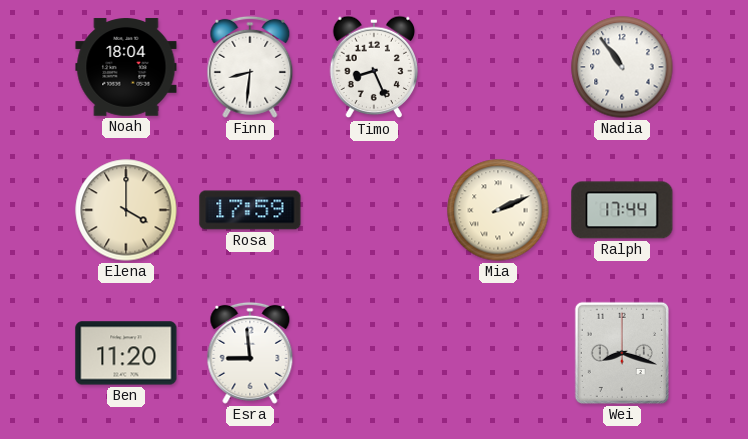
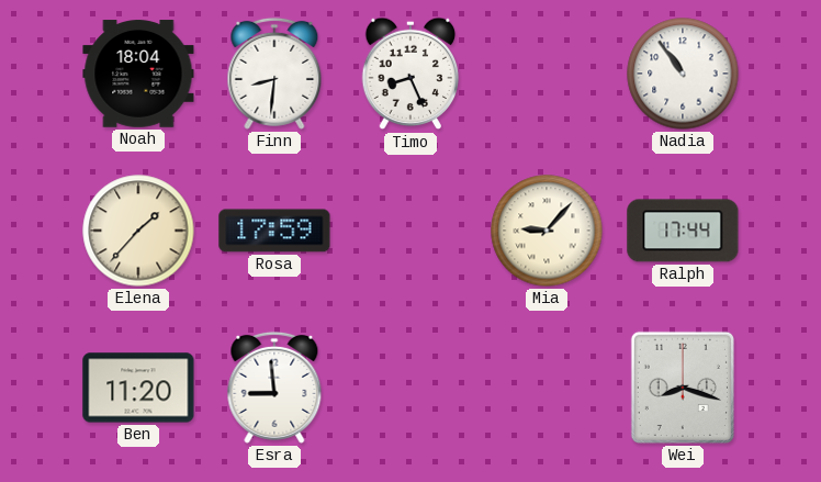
Elena: 4:00 -> 1:37
Mia: 2:11 -> 9:07
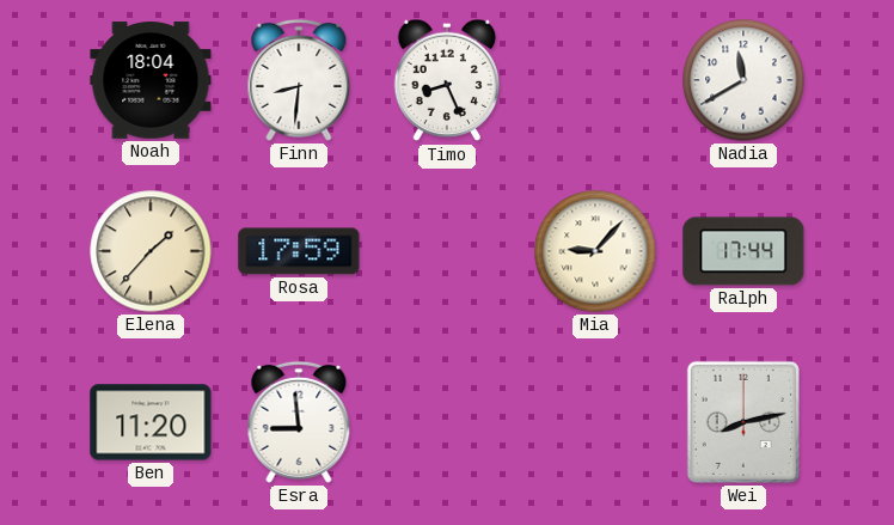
Nadia: 10:54 -> 11:40
Wei: 8:18 -> 8:13
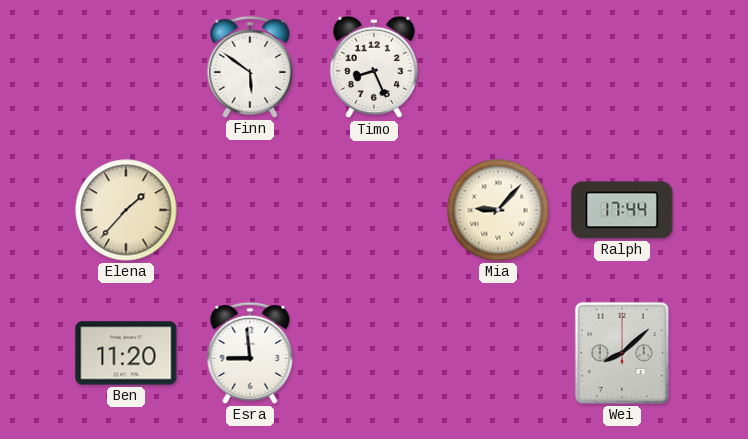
Noah: 18:04 -> none
Finn: 8:31 -> 5:51
Nadia: 11:40 -> none
Rosa: 17:59 -> none
Wei: 8:13 -> 8:08
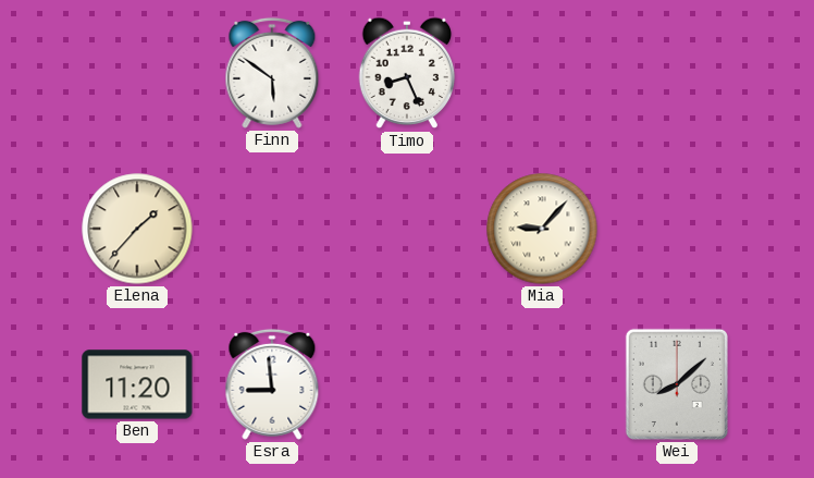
Ralph: 17:44 -> none
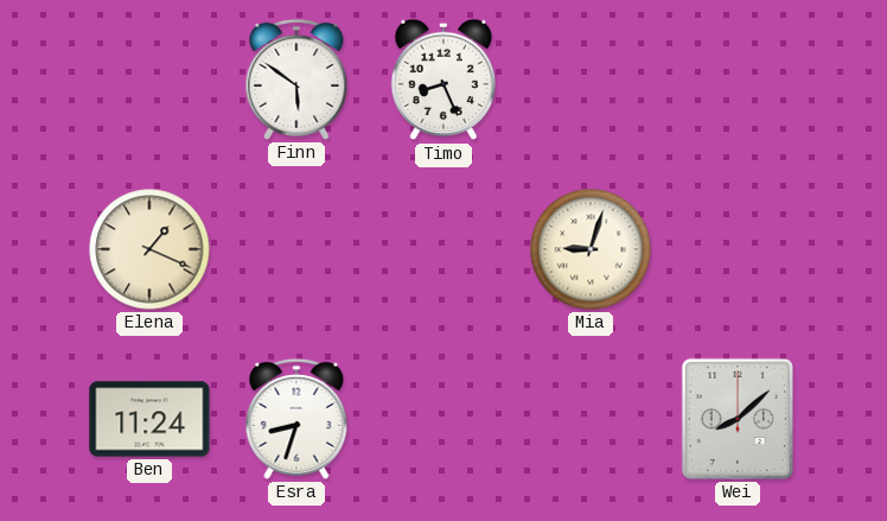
Elena: 1:37 -> 1:19
Mia: 9:07 -> 9:03
Ben: 11:20 -> 11:24
Esra: 8:59 -> 8:33
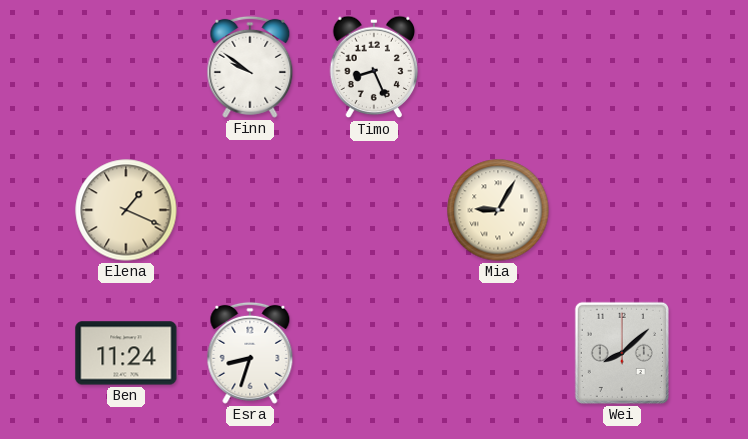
Finn: 5:51 -> 9:51
Mia: 9:03 -> 9:05
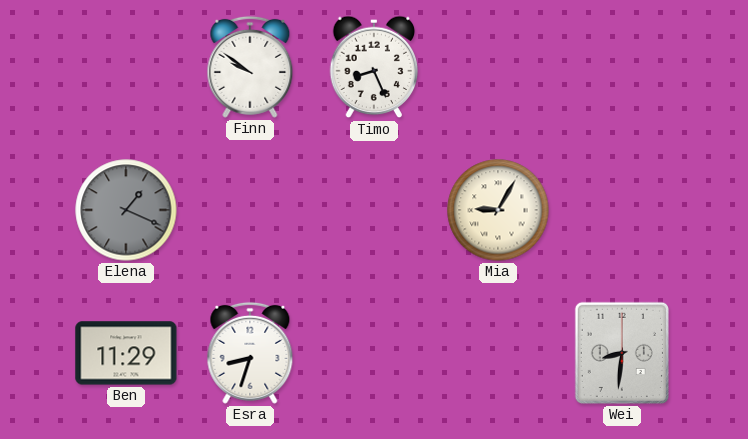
Elena dial: cream -> grey
Ben: 11:24 -> 11:29
Wei: 8:08 -> 8:31
